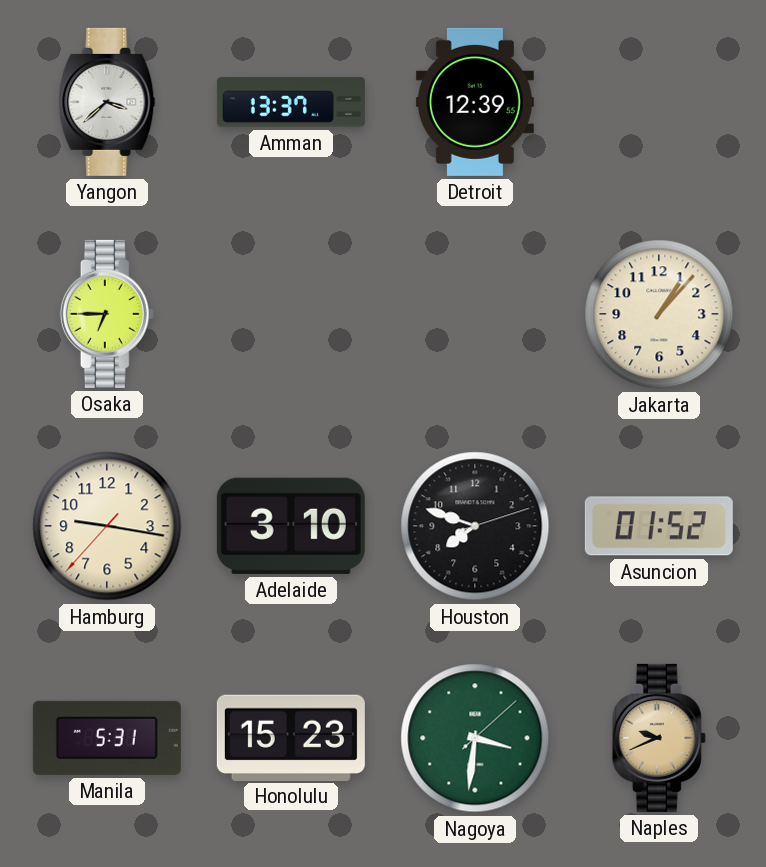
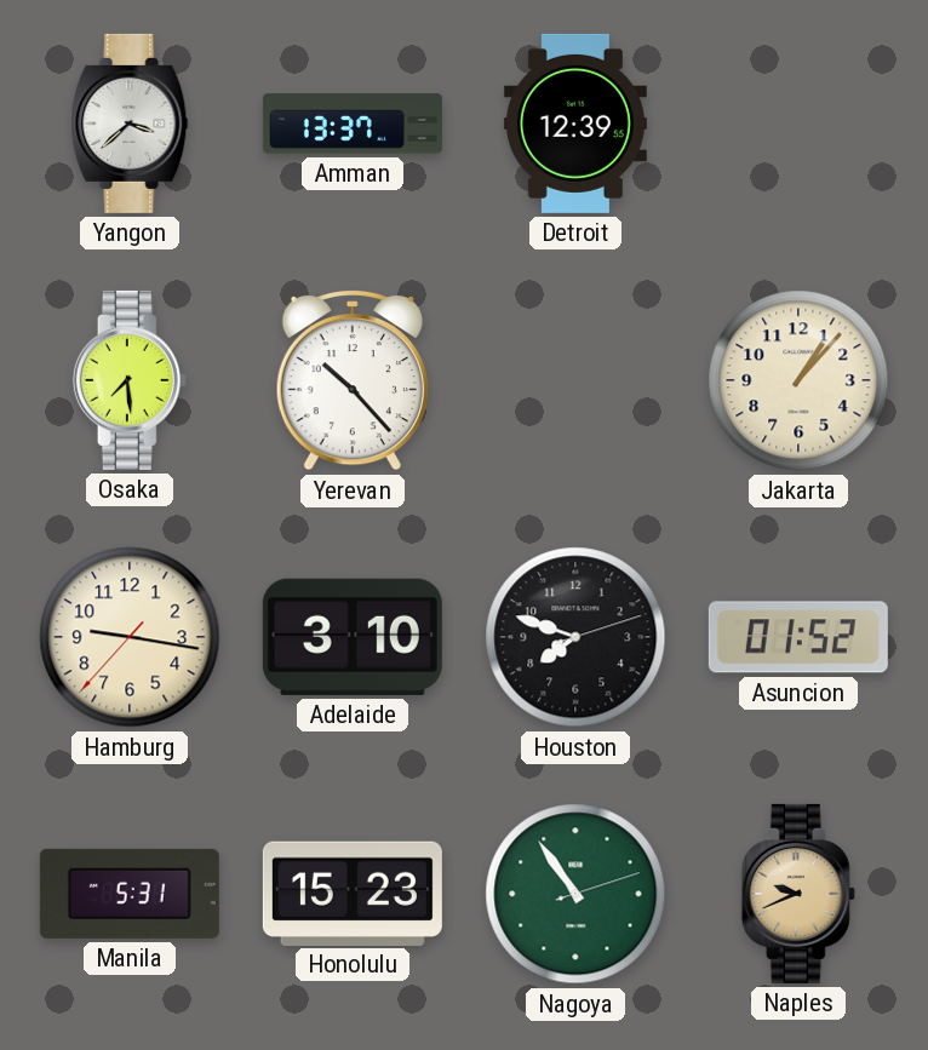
Osaka: 6:45 -> 7:29
Yerevan: none -> 10:23
Nagoya: 3:31 -> 10:54
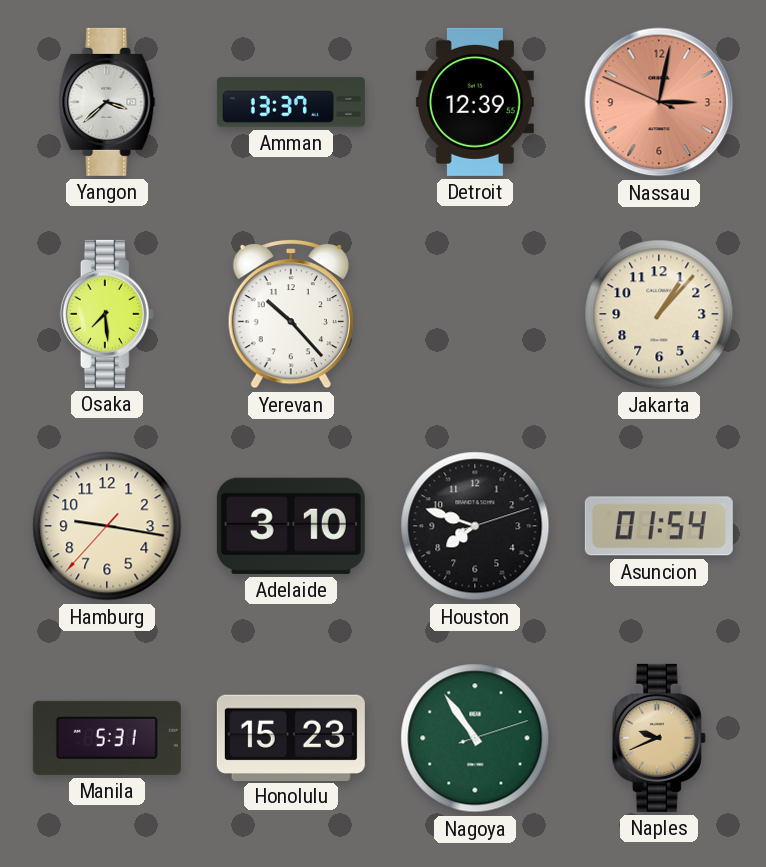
Nassau: none -> 3:01
Asuncion: 01:52 -> 01:54
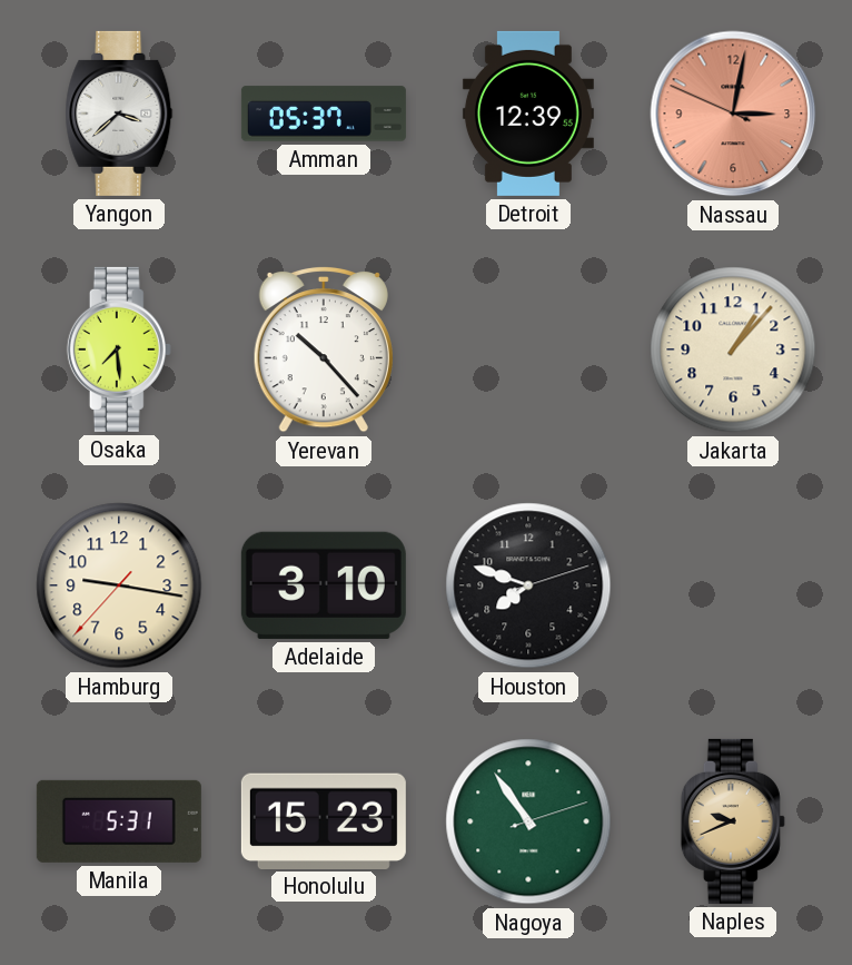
Amman: 13:37 -> 05:37
Asuncion: 01:54 -> none
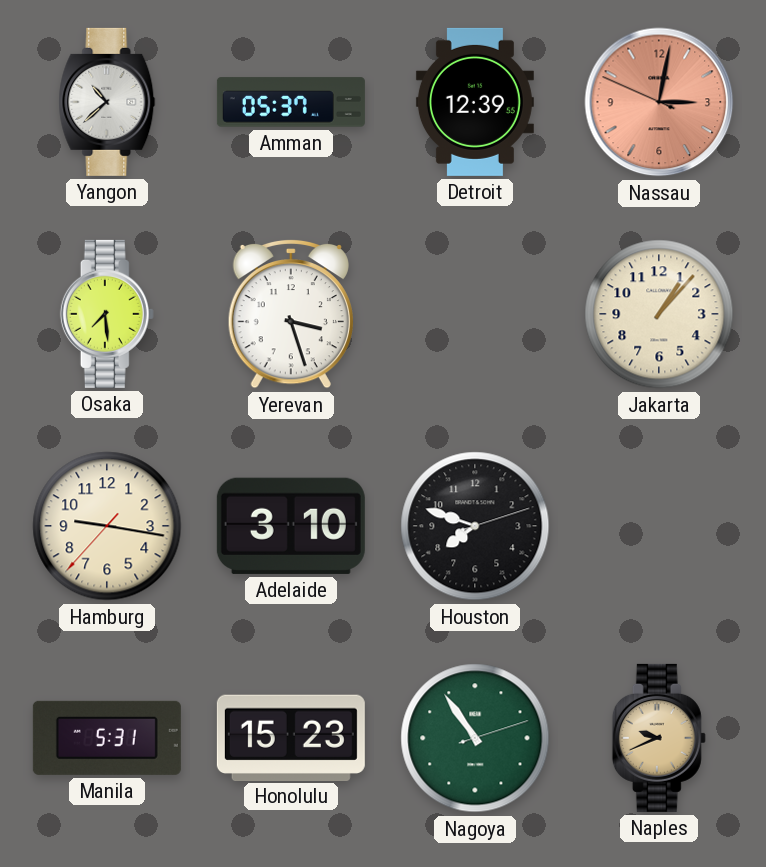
Yangon: 3:38 -> 10:38
Yerevan: 10:23 -> 3:27
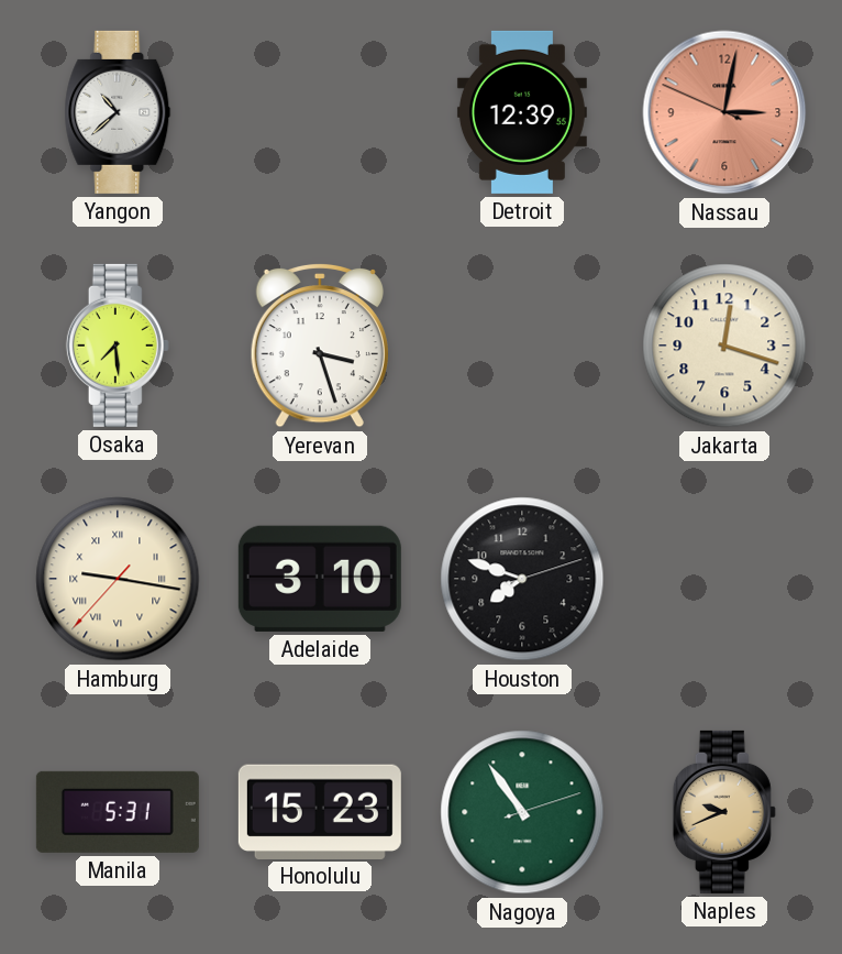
Amman: 05:37 -> none
Jakarta: 1:07 -> 12:18
Hamburg numerals: Arabic -> Roman
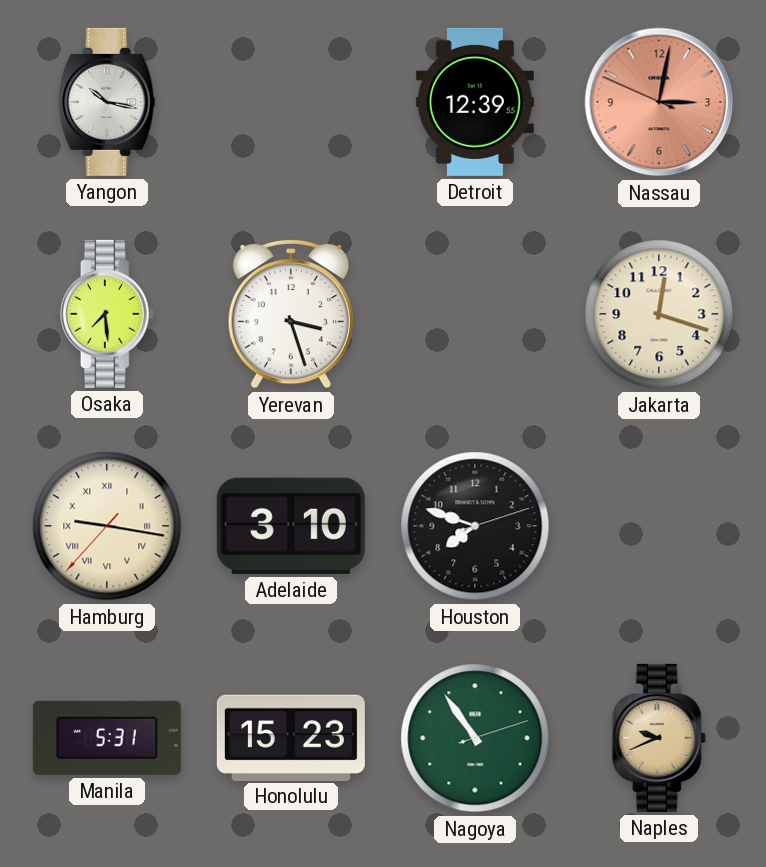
Yangon: 10:38 -> 10:17
